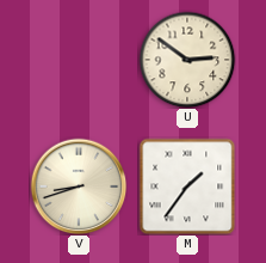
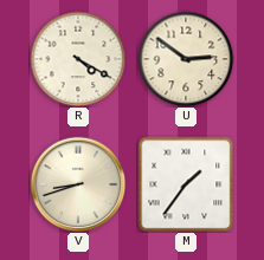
R: none -> 4:20
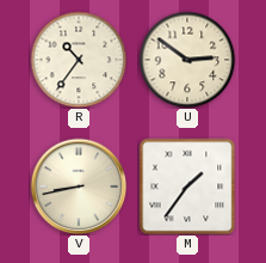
R: 4:20 -> 10:36
V: 8:42 -> 8:43
